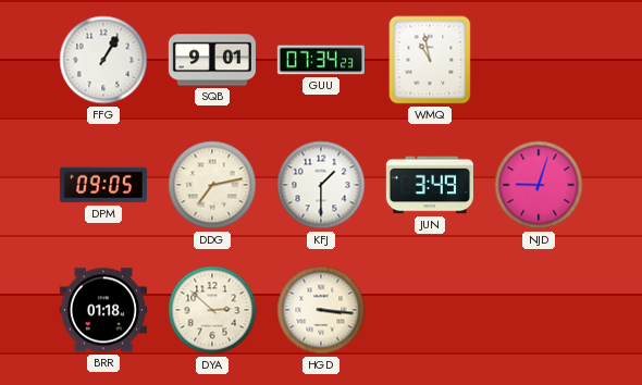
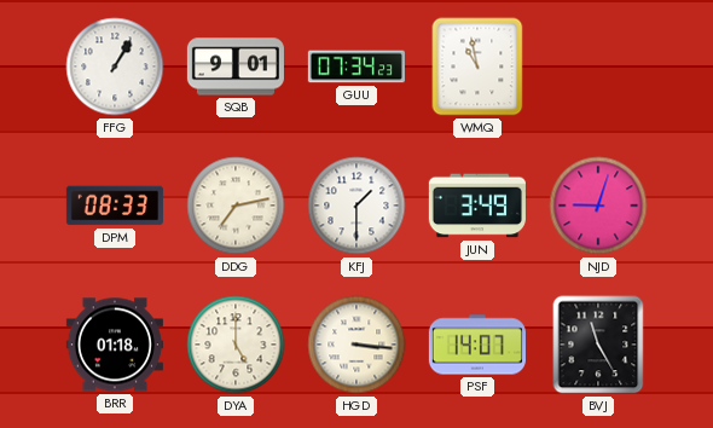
DPM: 09:05 -> 08:33
DYA: 2:52 -> 5:00
PSF: none -> 14:07
BVJ: none -> 11:25
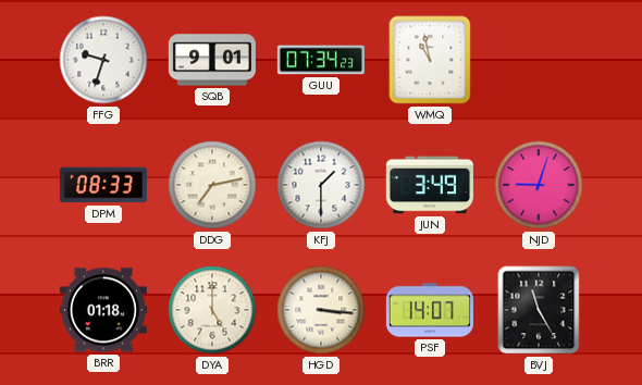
FFG: 1:05 -> 9:33
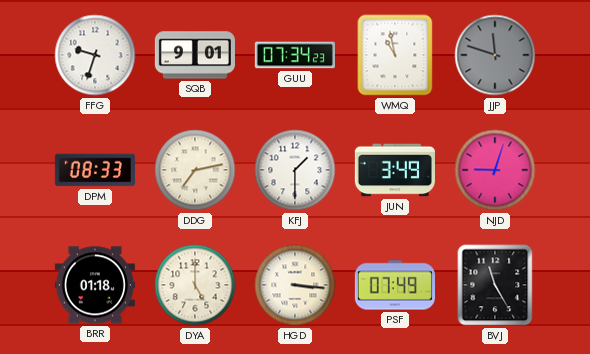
JJP: none -> 11:48
PSF: 14:07 -> 07:49
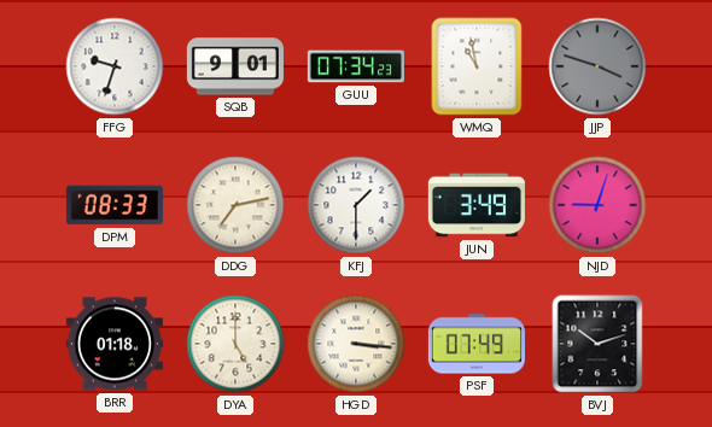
JJP: 11:48 -> 3:48
BVJ: 11:25 -> 10:12
